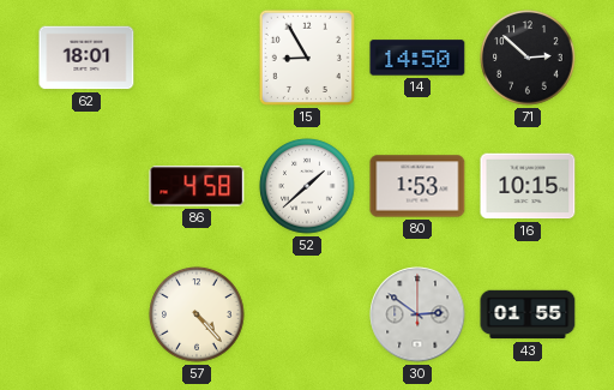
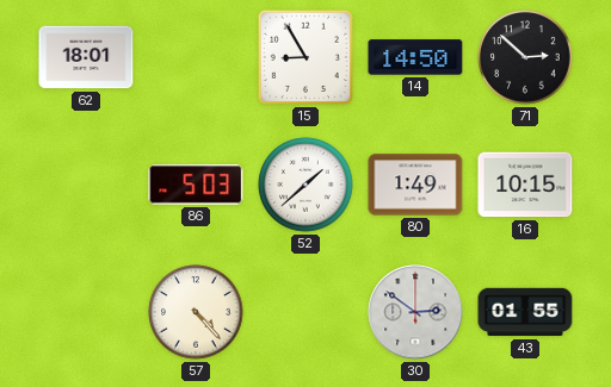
86: 4:58 -> 5:03
80: 1:53 -> 1:49
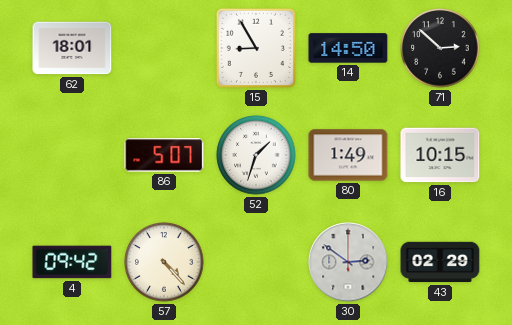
86: 5:03 -> 5:07
52: 1:38 -> 1:33
4: none -> 09:42
43: 01:55 -> 02:29
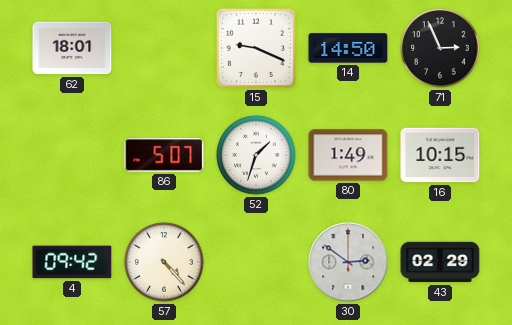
15: 8:55 -> 9:19
71: 2:52 -> 2:56
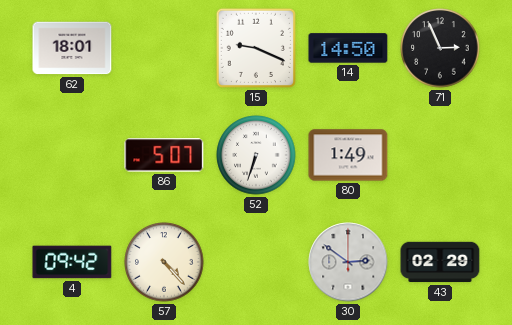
52: 1:33 -> 6:33
16: 10:15 -> none
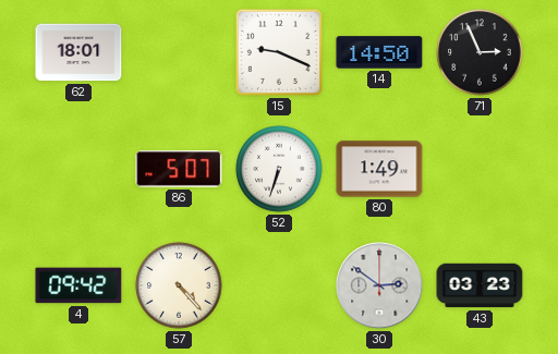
43: 02:29 -> 03:23
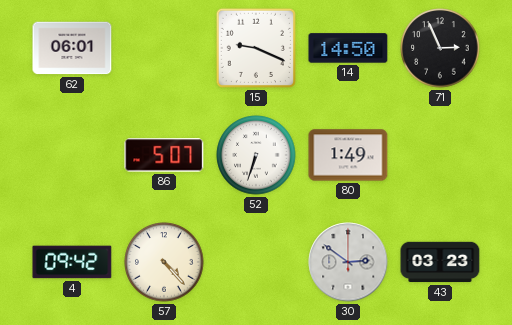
62: 18:01 -> 06:01
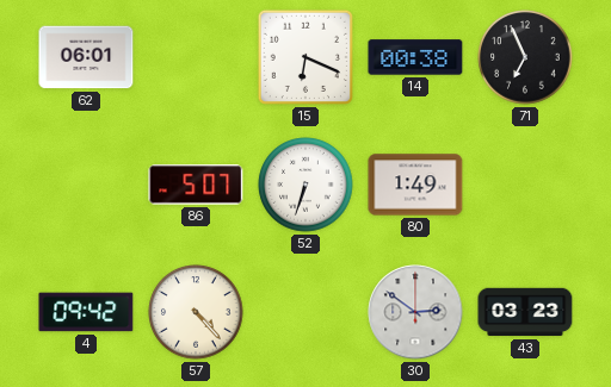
15: 9:19 -> 6:19
14: 14:50 -> 00:38
71: 2:56 -> 6:56
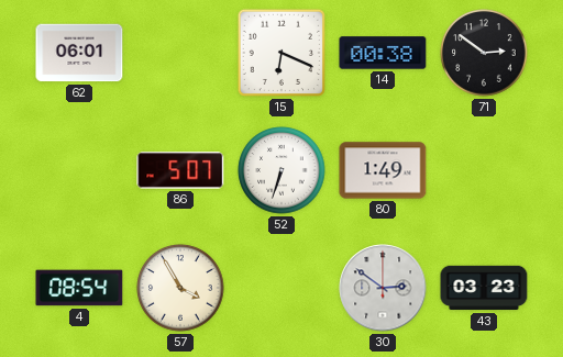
71: 6:56 -> 2:51
4: 09:42 -> 08:54
57: 4:23 -> 3:55
